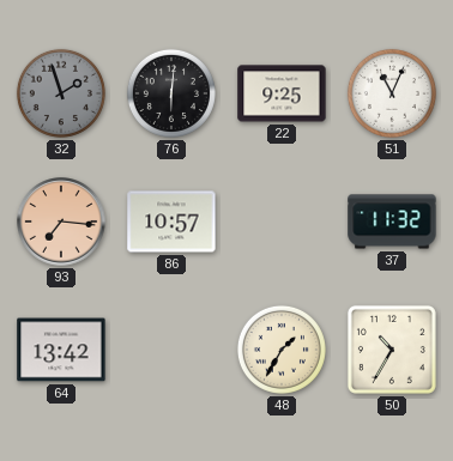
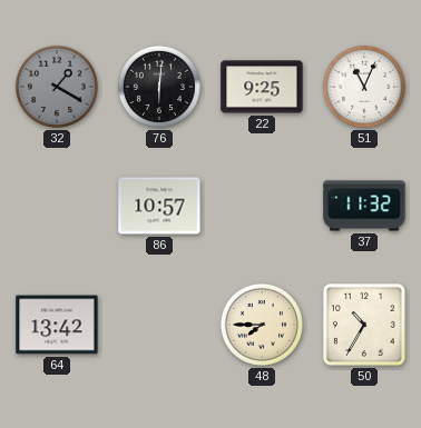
32: 1:57 -> 1:20
93: 7:16 -> none
48: 1:35 -> 7:45
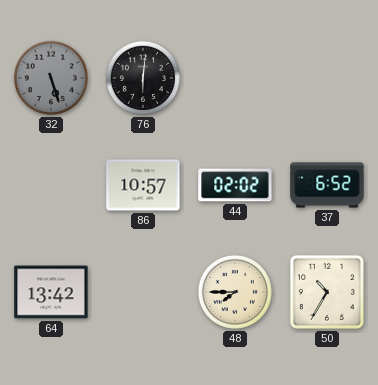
32: 1:20 -> 5:27
22: 9:25 -> none
51: 11:04 -> none
44: none -> 02:02
37: 11:32 -> 6:52
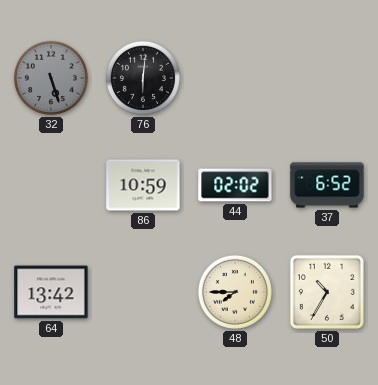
86: 10:57 -> 10:59
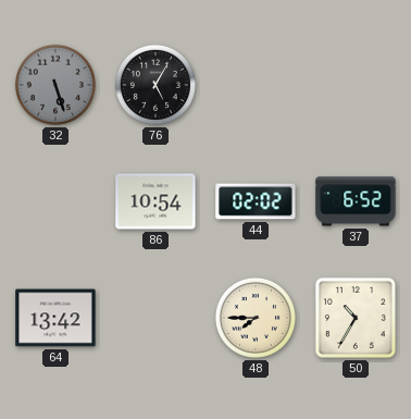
76: 6:01 -> 5:05
86: 10:59 -> 10:54
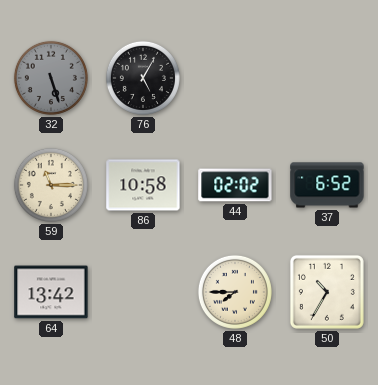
59: none -> 11:15
86: 10:54 -> 10:58
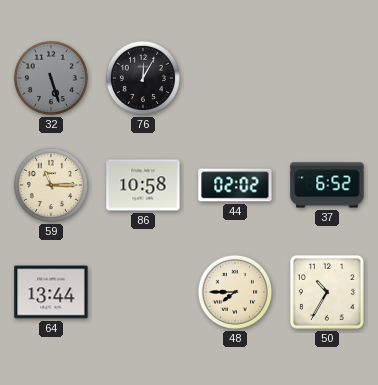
76: 5:05 -> 12:05
64: 13:42 -> 13:44
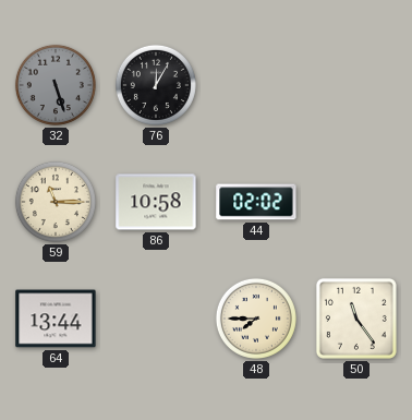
37: 6:52 -> none
50: 10:35 -> 11:24
